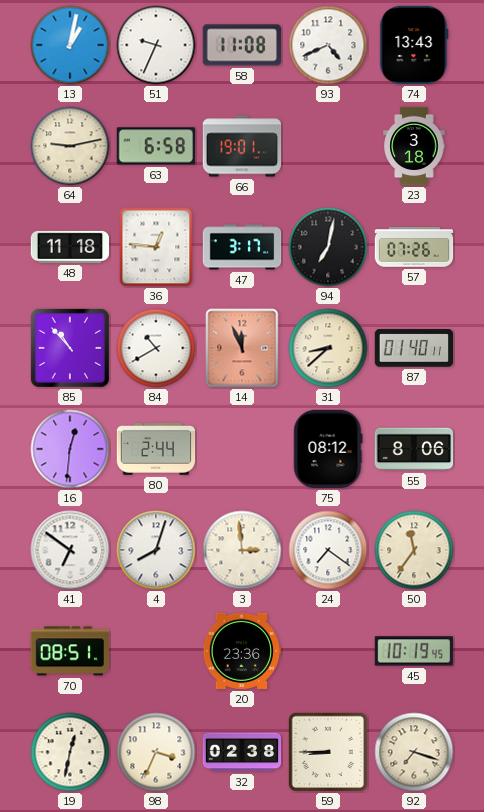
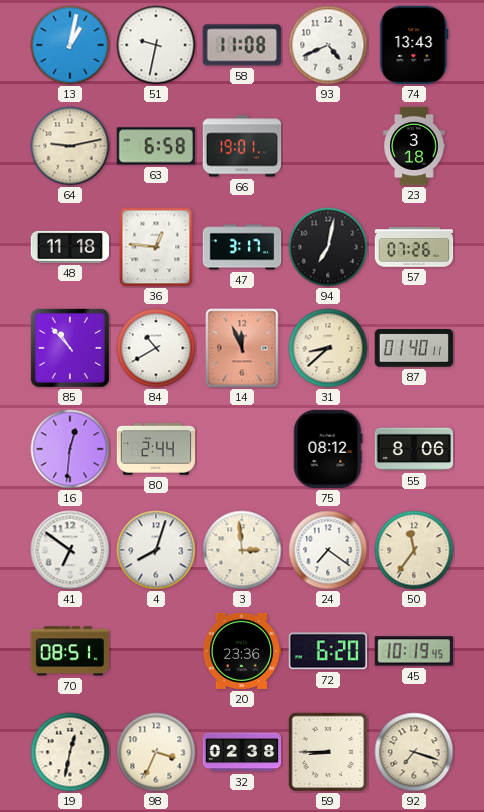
51: 9:34 -> 9:32
72: none -> 6:20
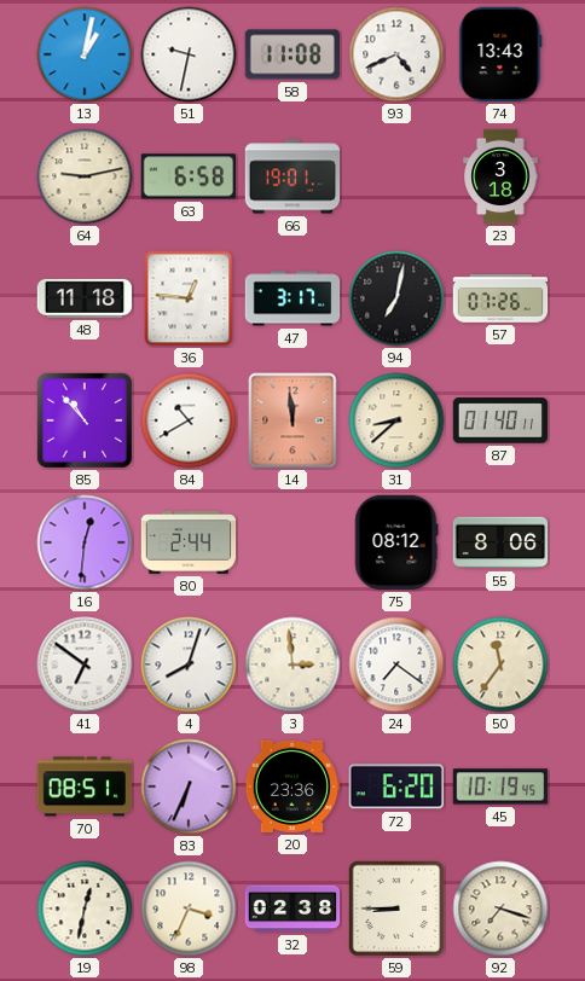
14: 11:56 -> 11:59
83: none -> 6:34
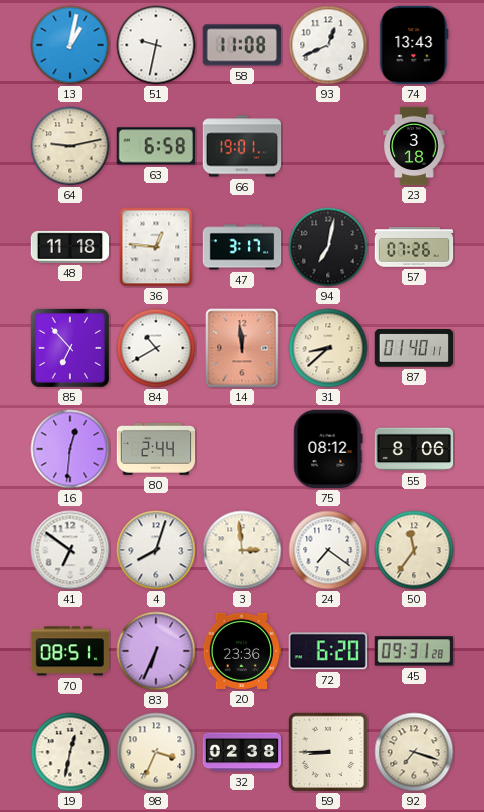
93: 4:41 -> 12:41
85: 10:53 -> 6:53
45: 10:19 -> 09:31
